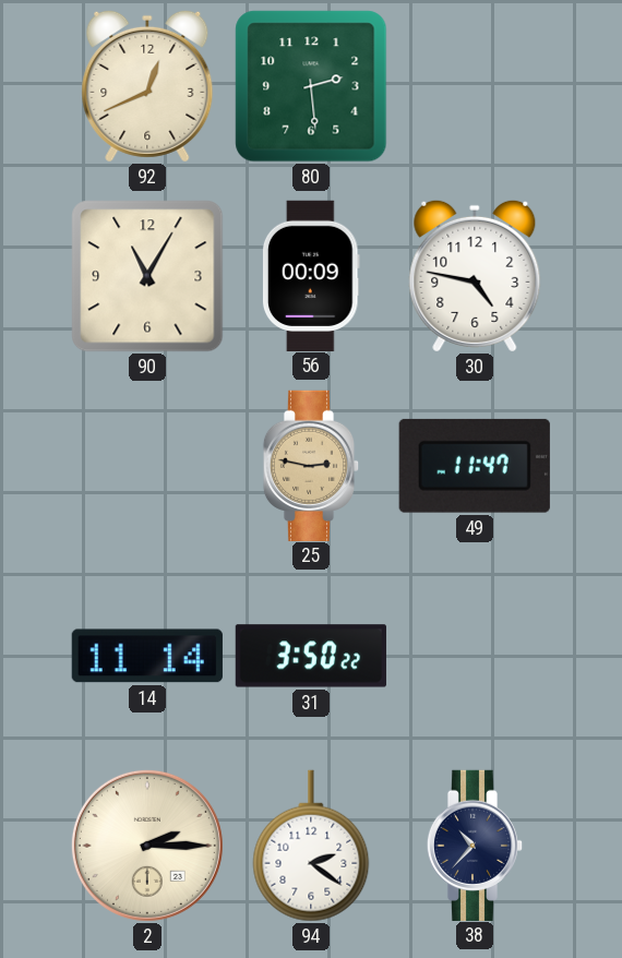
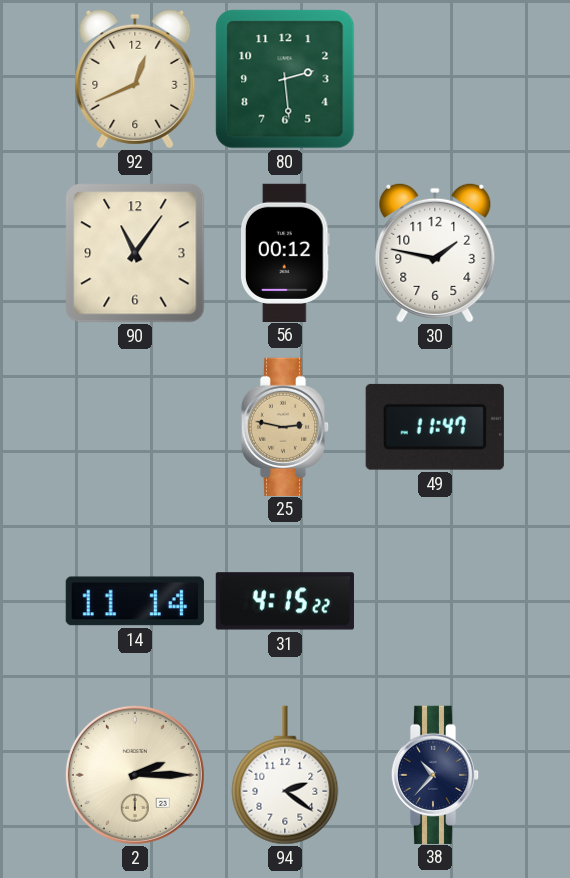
90: 11:05 -> 11:06
56: 00:09 -> 00:12
30: 4:47 -> 1:47
31: 3:50 -> 4:15
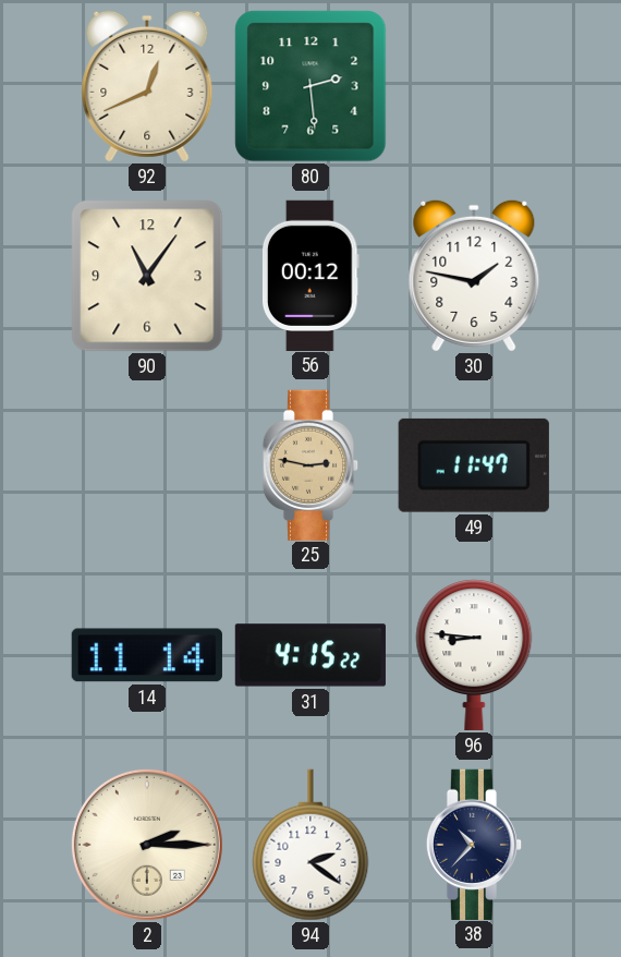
96: none -> 8:46
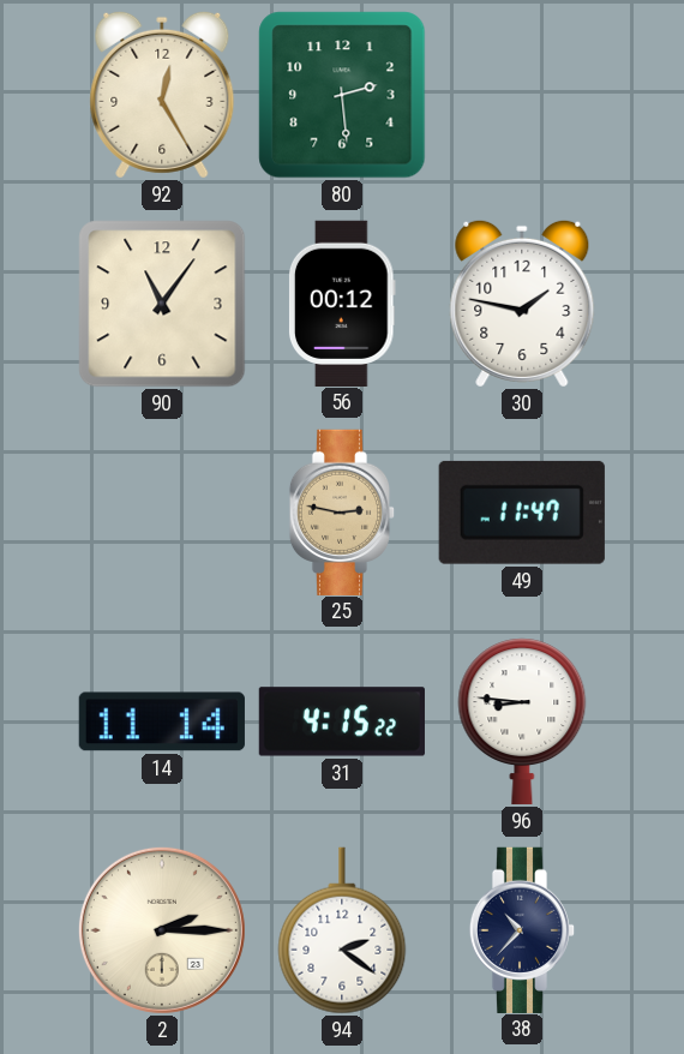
92: 12:41 -> 12:25
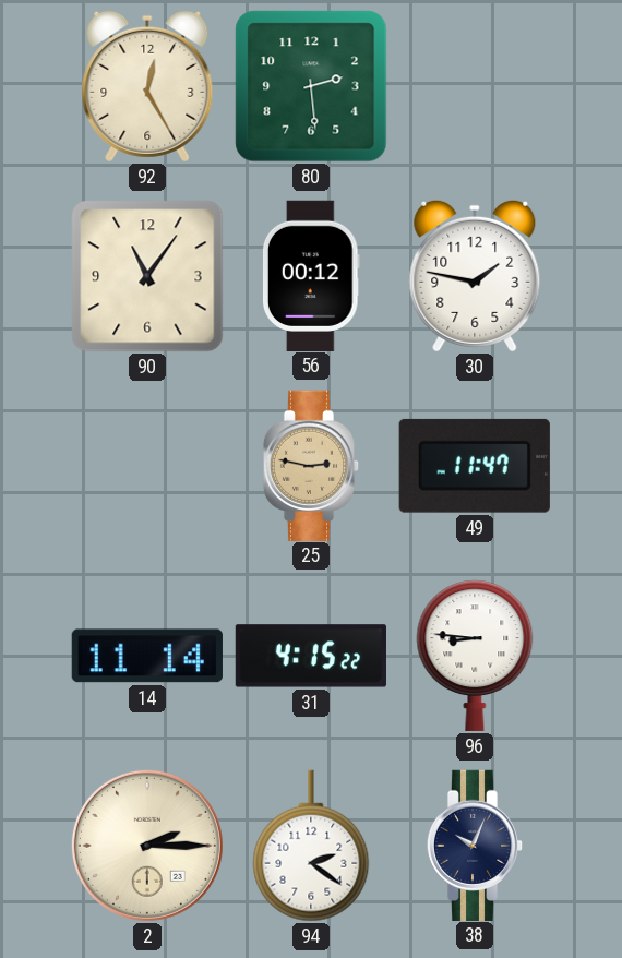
38: 10:37 -> 10:04
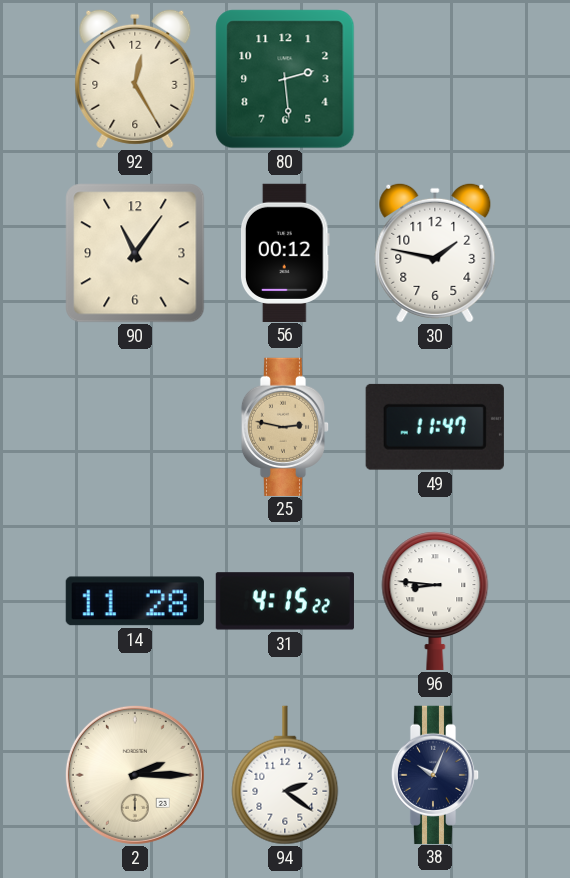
14: 11:14 -> 11:28
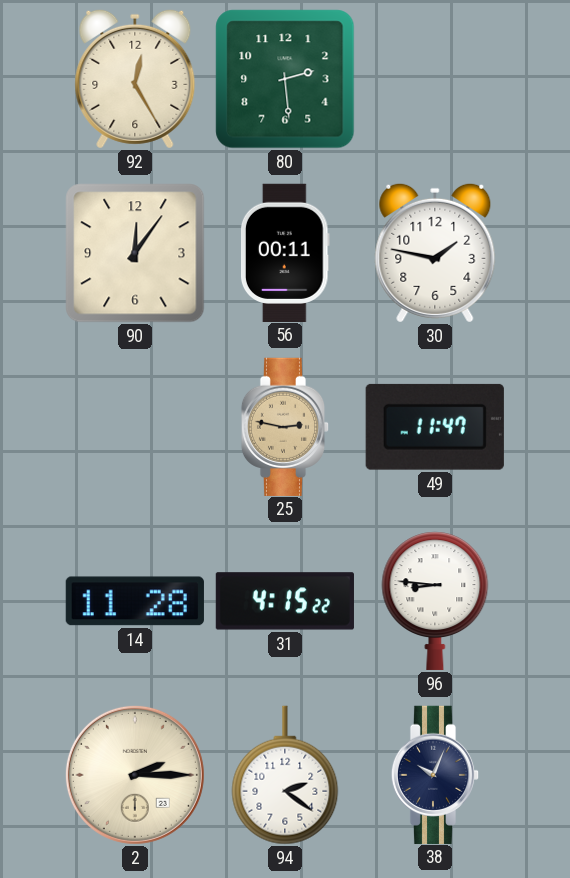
90: 11:06 -> 12:06
56: 00:12 -> 00:11
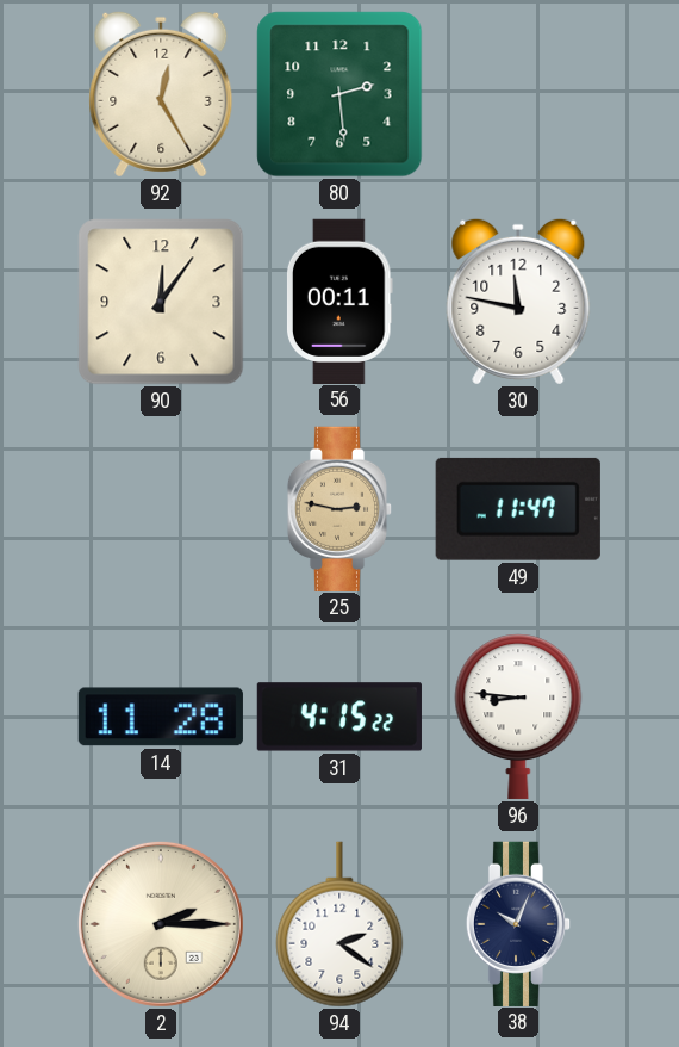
30: 1:47 -> 11:47
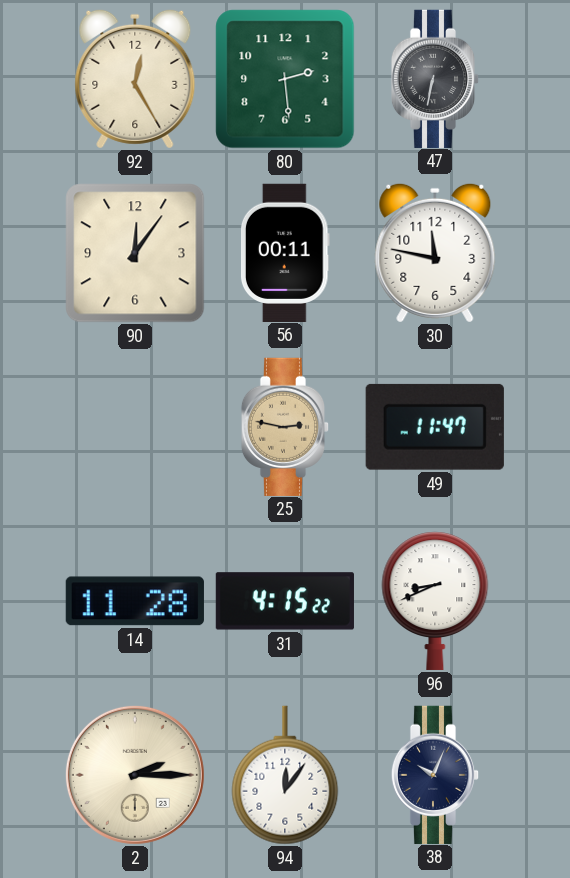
47: none -> 6:32
96: 8:46 -> 8:41
94: 2:21 -> 12:06
